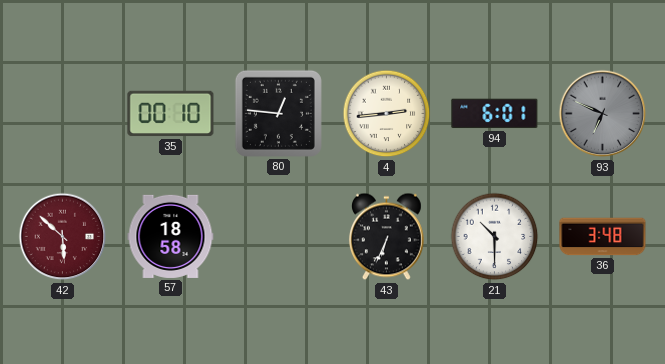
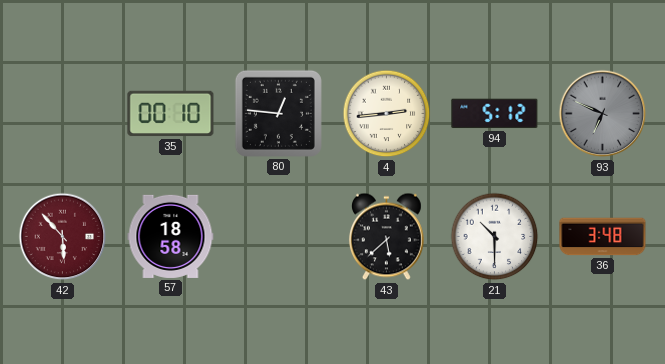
94: 6:01 -> 5:12
42: 5:52 -> 5:53
43: 6:34 -> 5:38
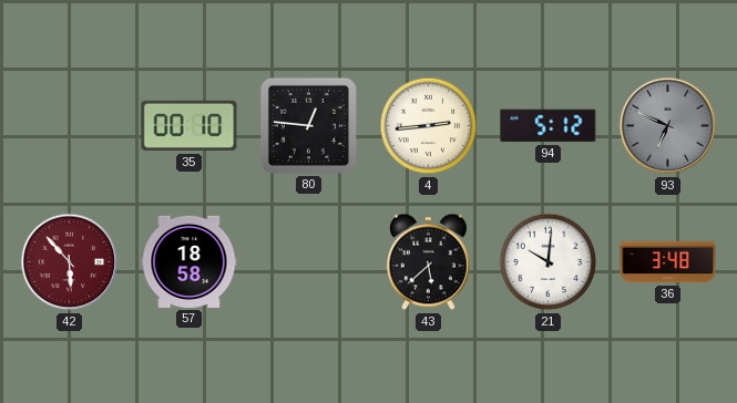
21: 10:30 -> 10:01
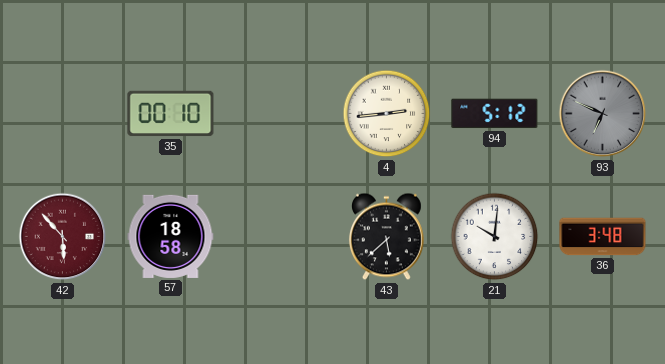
80: 12:46 -> none
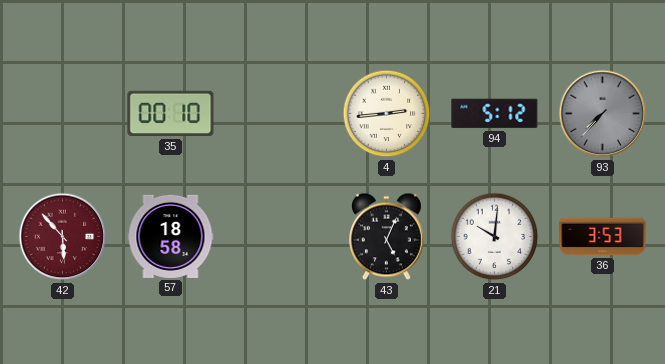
93: 6:49 -> 7:37
43: 5:38 -> 5:04
36: 3:48 -> 3:53
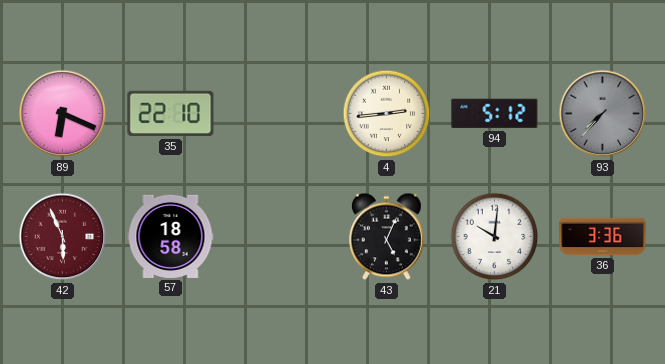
89: none -> 6:19
35: 00:10 -> 22:10
42: 5:53 -> 5:56
36: 3:53 -> 3:36
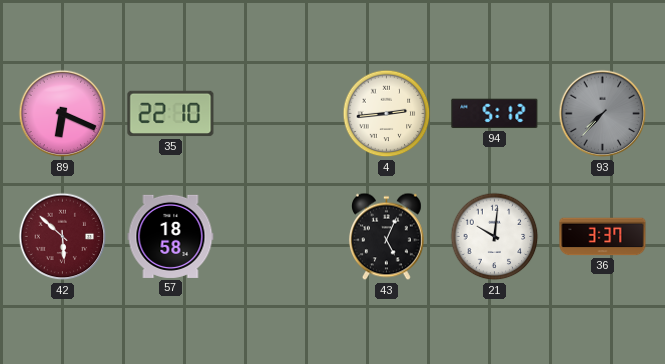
42: 5:56 -> 5:52
36: 3:36 -> 3:37
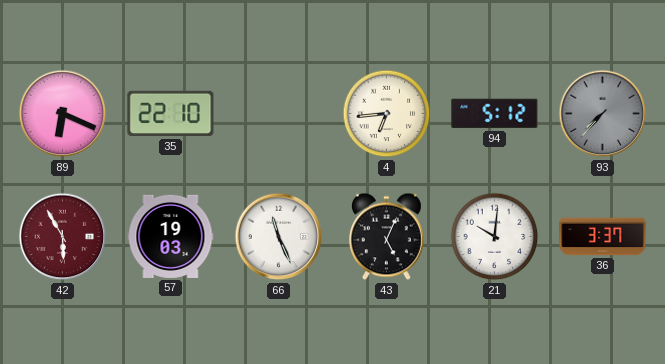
4: 2:44 -> 6:44
42: 5:52 -> 5:55
57: 18:58 -> 19:03
66: none -> 11:26
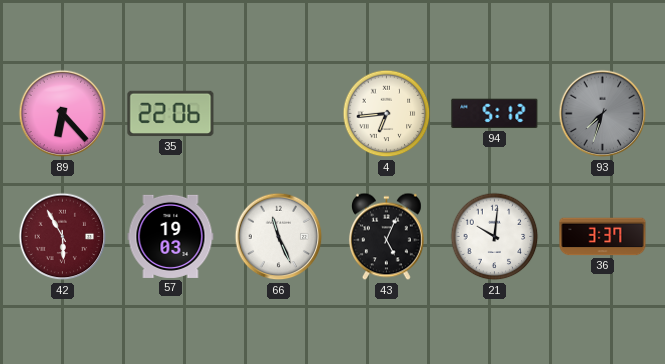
89: 6:19 -> 6:23
35: 22:10 -> 22:06
93: 7:37 -> 7:33
